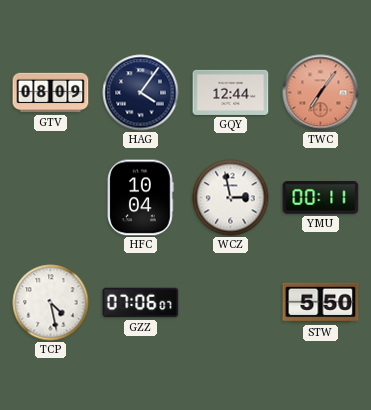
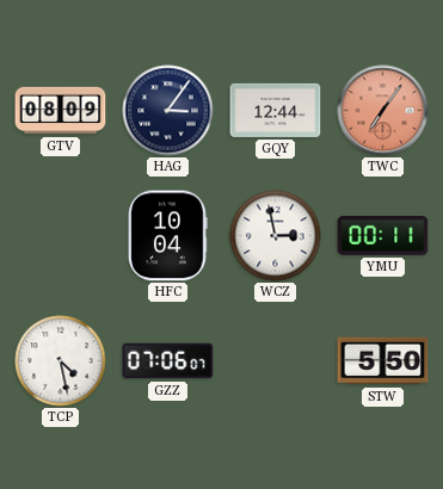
HAG: 4:06 -> 3:06
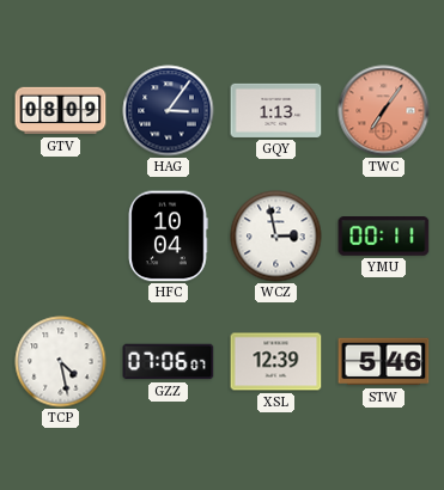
GQY: 12:44 -> 1:13
XSL: none -> 12:39
STW: 5:50 -> 5:46
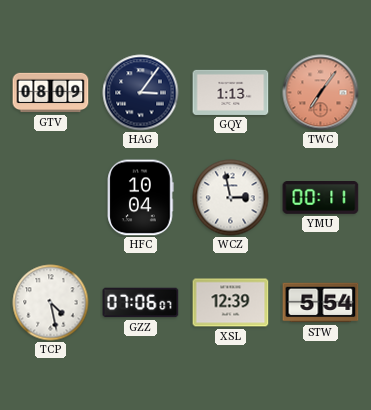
STW: 5:46 -> 5:54
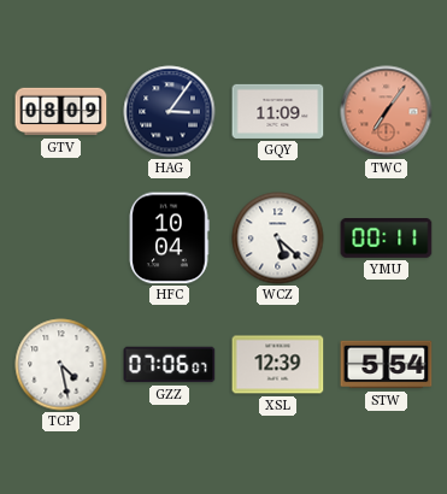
GQY: 1:13 -> 11:09
WCZ: 2:58 -> 5:22
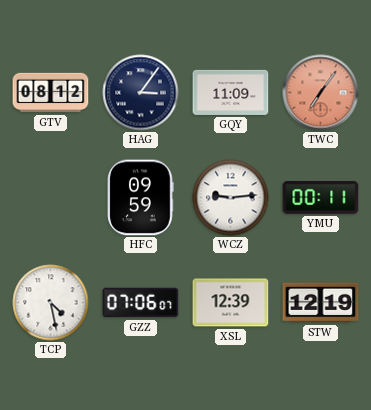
GTV: 08:09 -> 08:12
HFC: 10:04 -> 09:59
WCZ: 5:22 -> 9:14
STW: 5:54 -> 12:19
